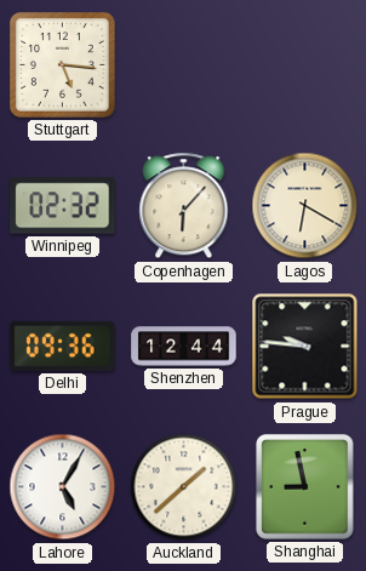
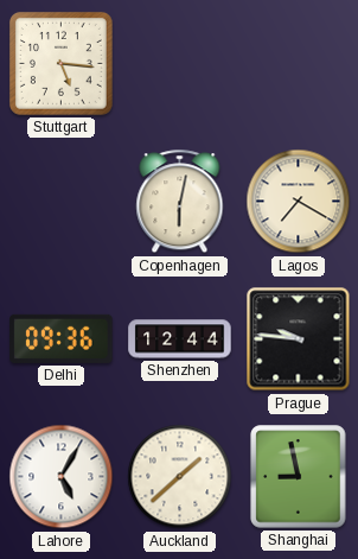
Winnipeg: 02:32 -> none
Copenhagen: 6:07 -> 6:02
Lagos: 6:20 -> 7:20
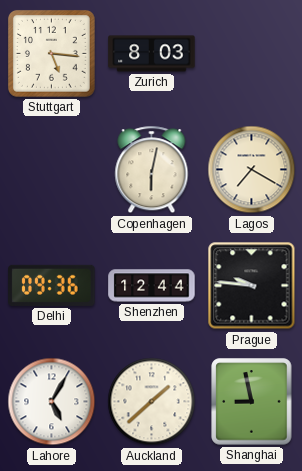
Zurich: none -> 8:03
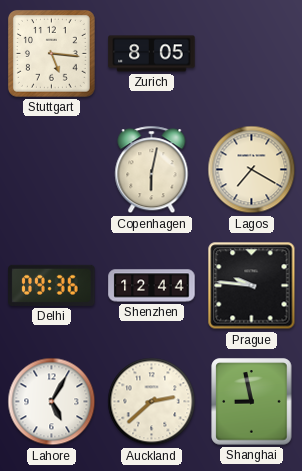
Zurich: 8:03 -> 8:05
Auckland: 1:38 -> 2:38
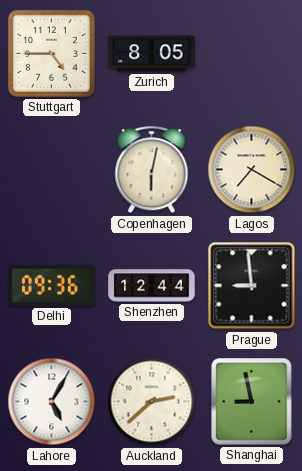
Stuttgart: 5:16 -> 4:45
Prague: 9:46 -> 8:59
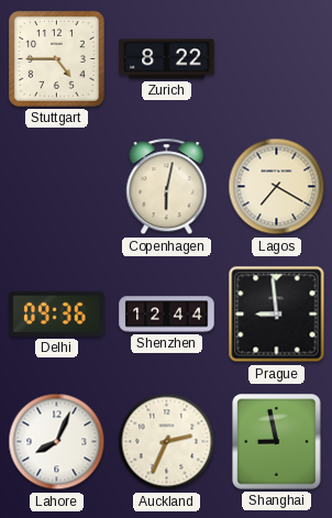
Zurich: 8:05 -> 8:22
Lahore: 5:05 -> 8:04
Auckland: 2:38 -> 2:34
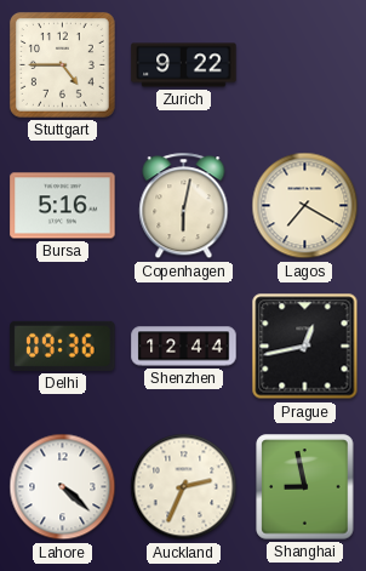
Zurich: 8:22 -> 9:22
Bursa: none -> 5:16
Prague: 8:59 -> 12:43
Lahore: 8:04 -> 4:22
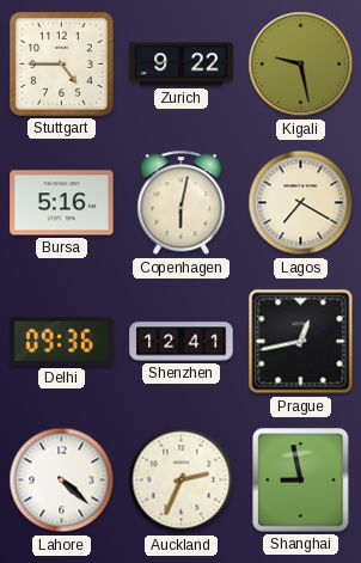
Kigali: none -> 9:28
Shenzhen: 12:44 -> 12:41
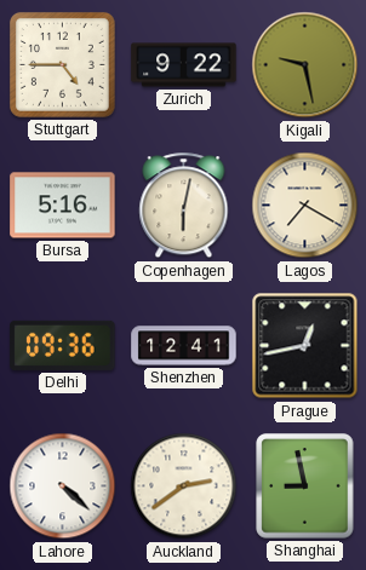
Auckland: 2:34 -> 2:39
